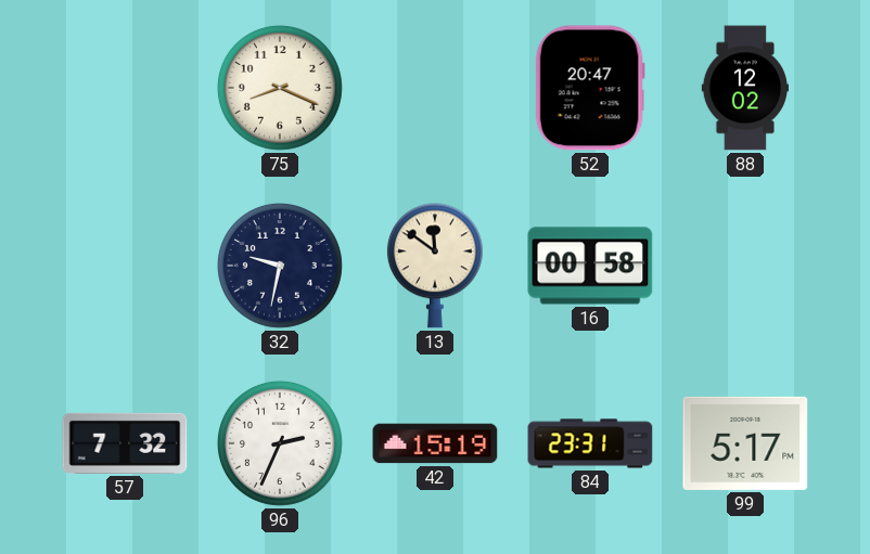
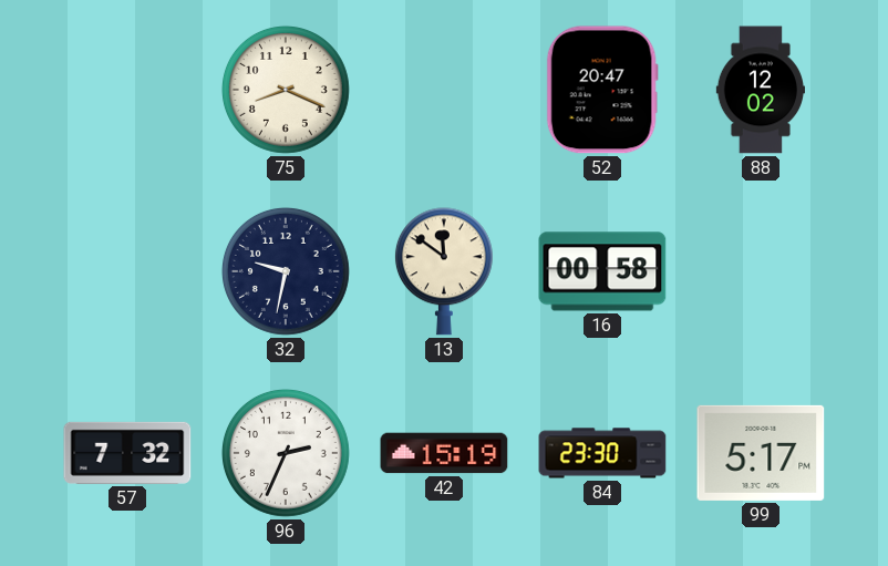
84: 23:31 -> 23:30
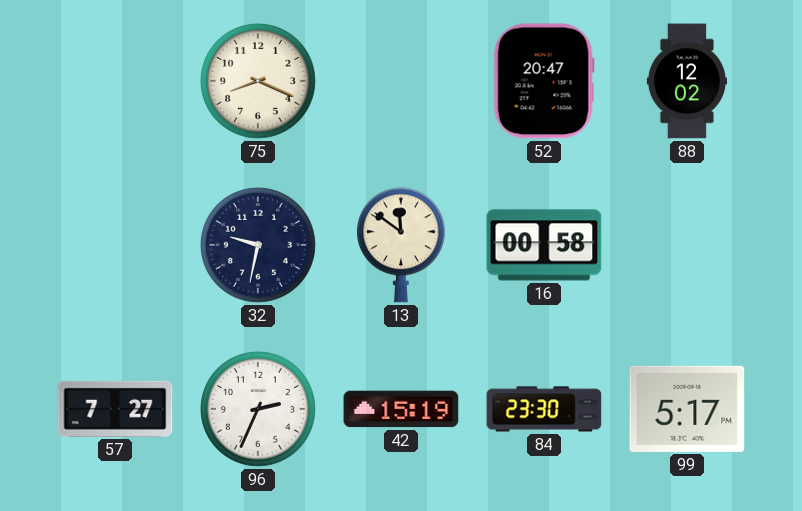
57: 7:32 -> 7:27
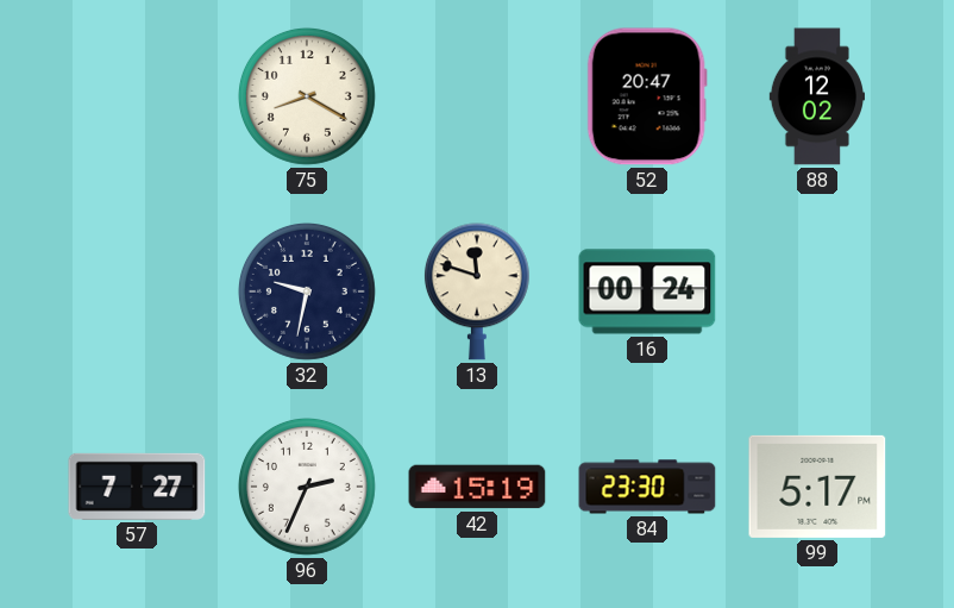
75: 8:19 -> 8:20
13: 11:51 -> 11:48
16: 00:58 -> 00:24
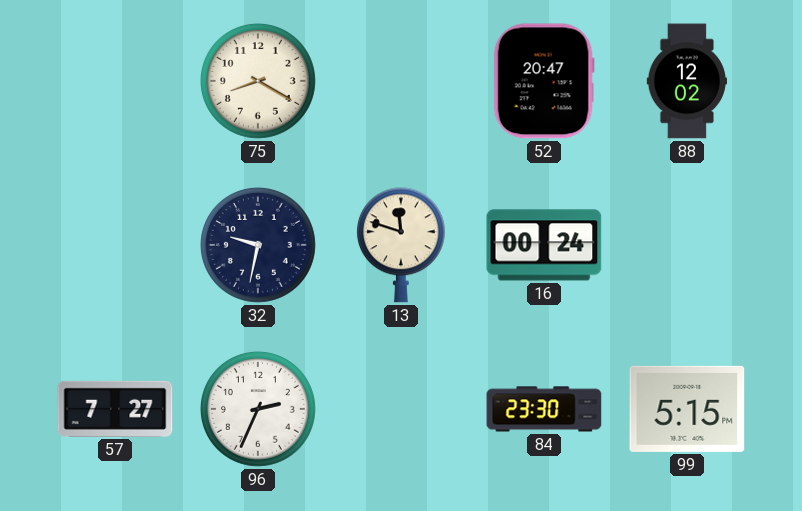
42: 15:19 -> none
99: 5:17 -> 5:15
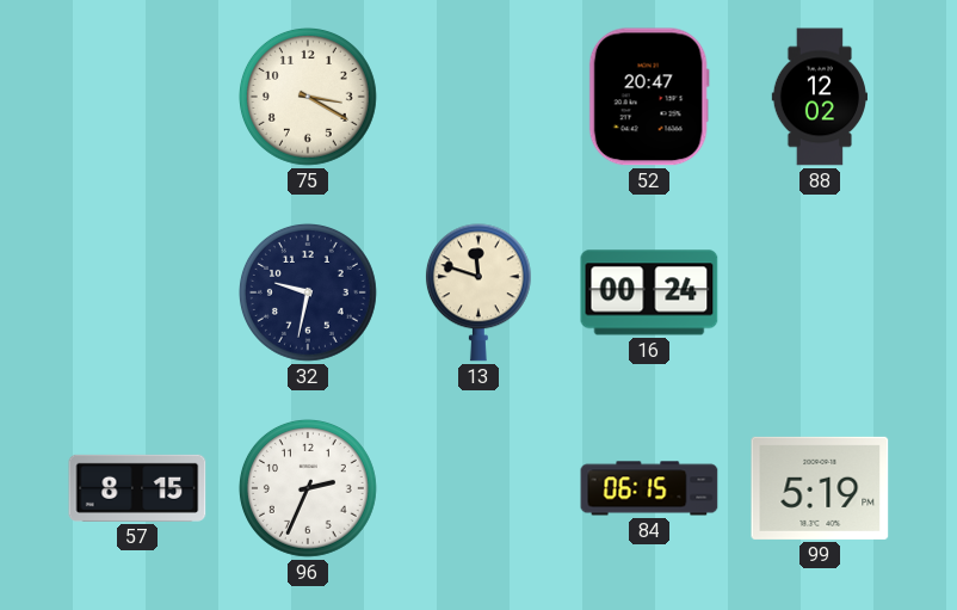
75: 8:20 -> 3:20
57: 7:27 -> 8:15
84: 23:30 -> 06:15
99: 5:15 -> 5:19
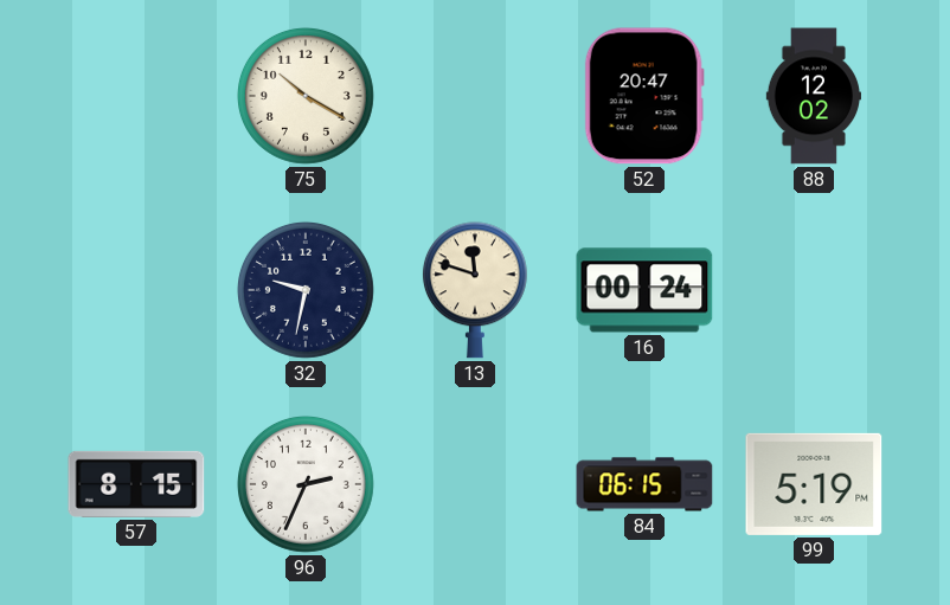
75: 3:20 -> 10:20
